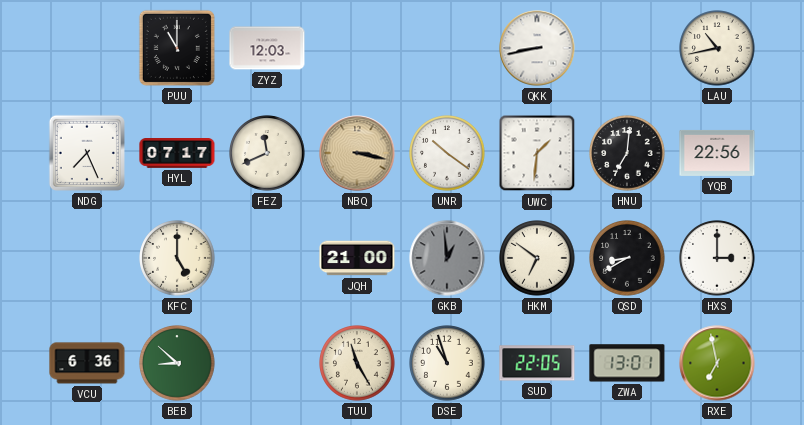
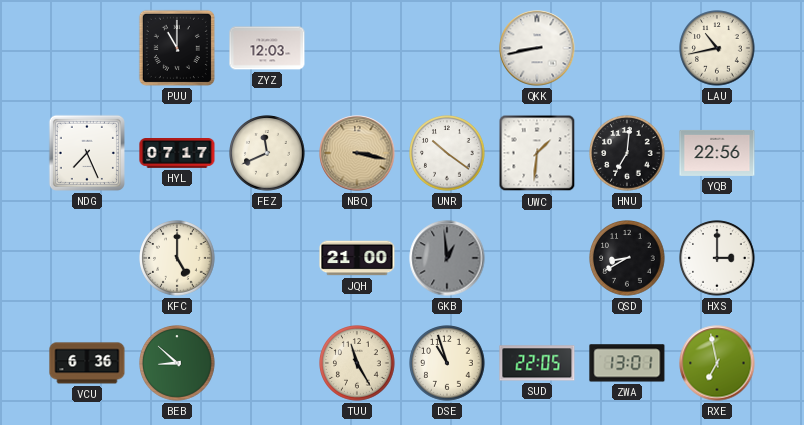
HKM: 6:51 -> none
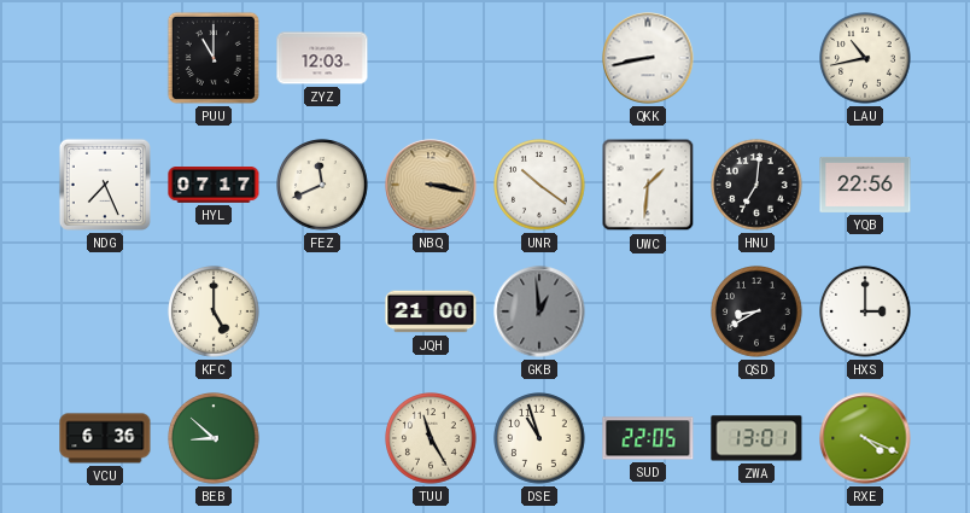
RXE: 6:58 -> 4:19
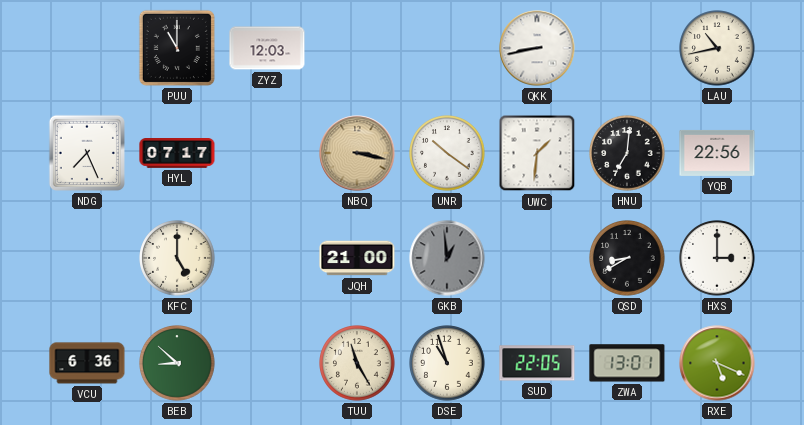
FEZ: 11:41 -> none
RXE: 4:19 -> 5:19
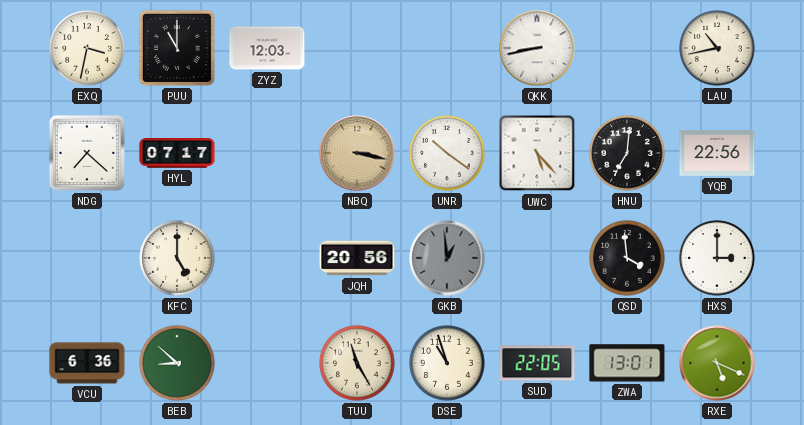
EXQ: none -> 3:32
NDG: 7:26 -> 7:22
UWC: 1:31 -> 5:23
JQH: 21:00 -> 20:56
QSD: 8:40 -> 3:59
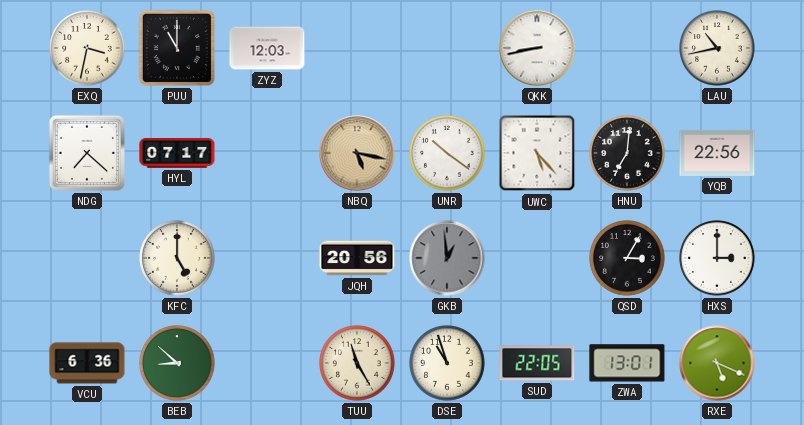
NBQ: 3:17 -> 5:17
QSD: 3:59 -> 3:05
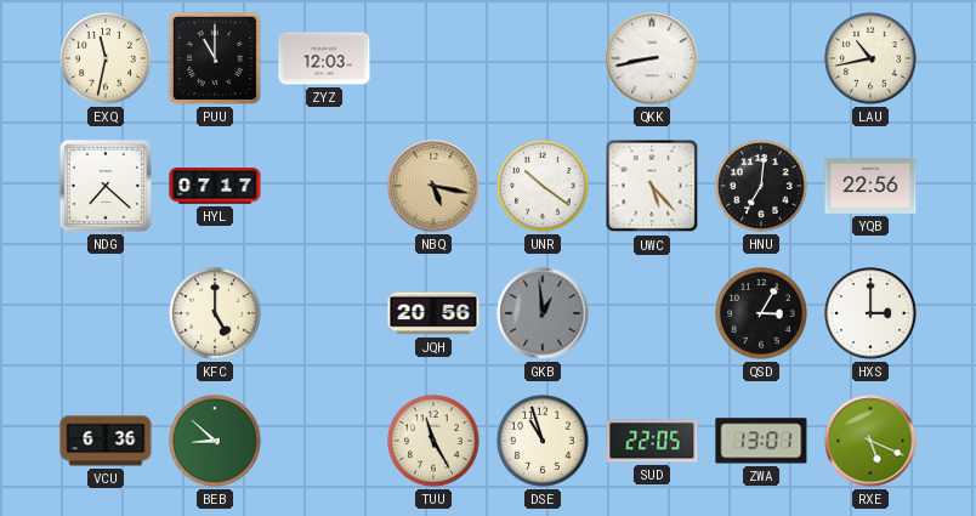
EXQ: 3:32 -> 11:32
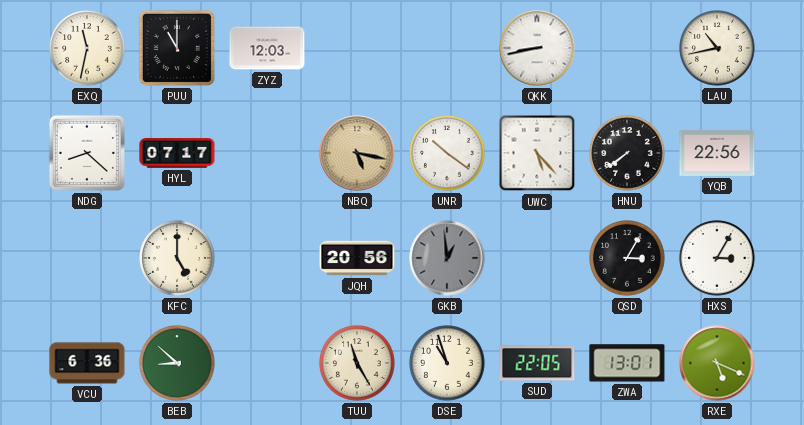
NDG: 7:22 -> 8:22
HNU: 7:01 -> 7:39
HXS: 3:00 -> 3:05
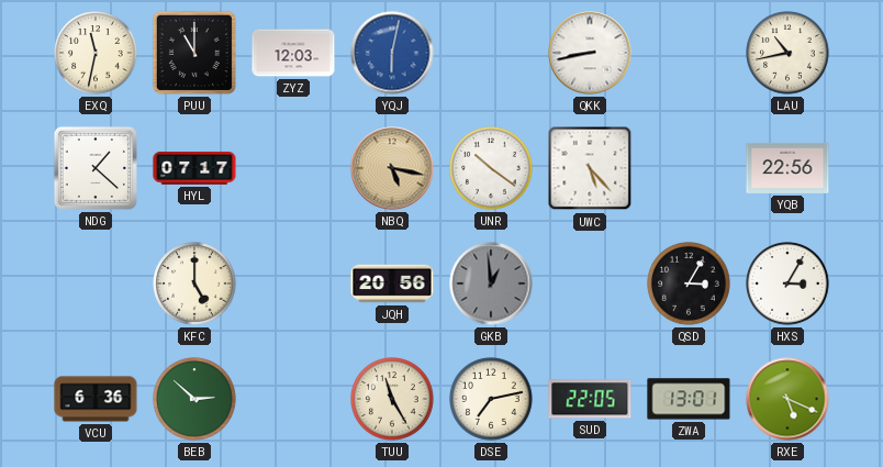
YQJ: none -> 6:02
NDG: 8:22 -> 1:22
HNU: 7:39 -> none
BEB: 8:52 -> 2:52
DSE: 10:57 -> 7:13
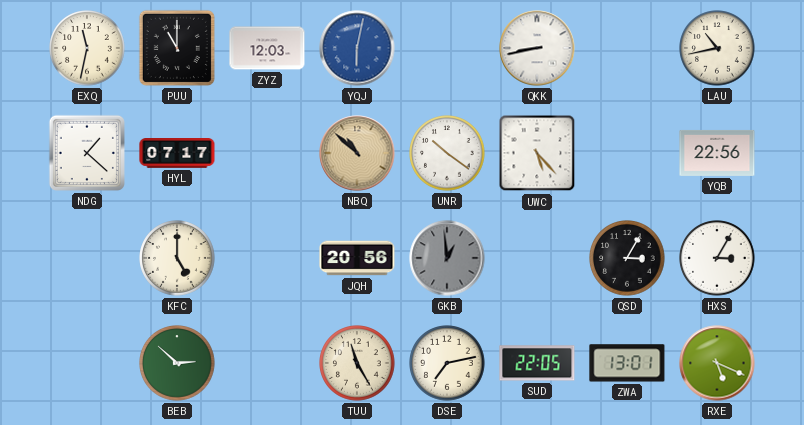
NBQ: 5:17 -> 10:52
VCU: 6:36 -> none
